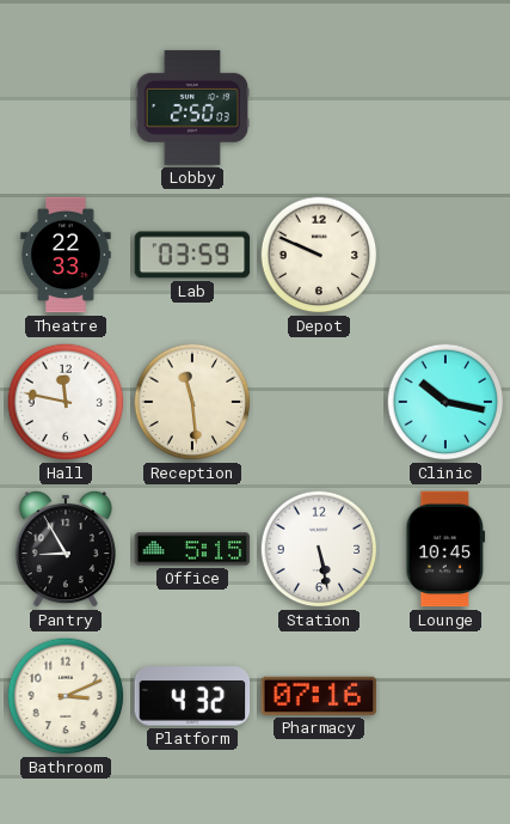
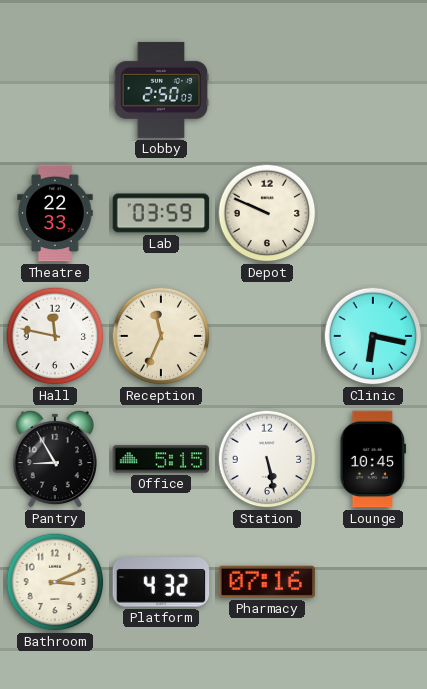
Reception: 11:29 -> 11:34
Clinic: 10:17 -> 6:17
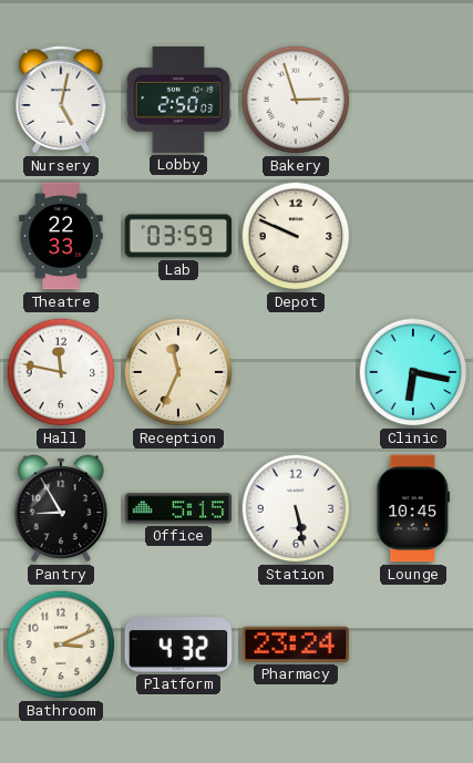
Nursery: none -> 5:02
Bakery: none -> 2:57
Pharmacy: 07:16 -> 23:24
